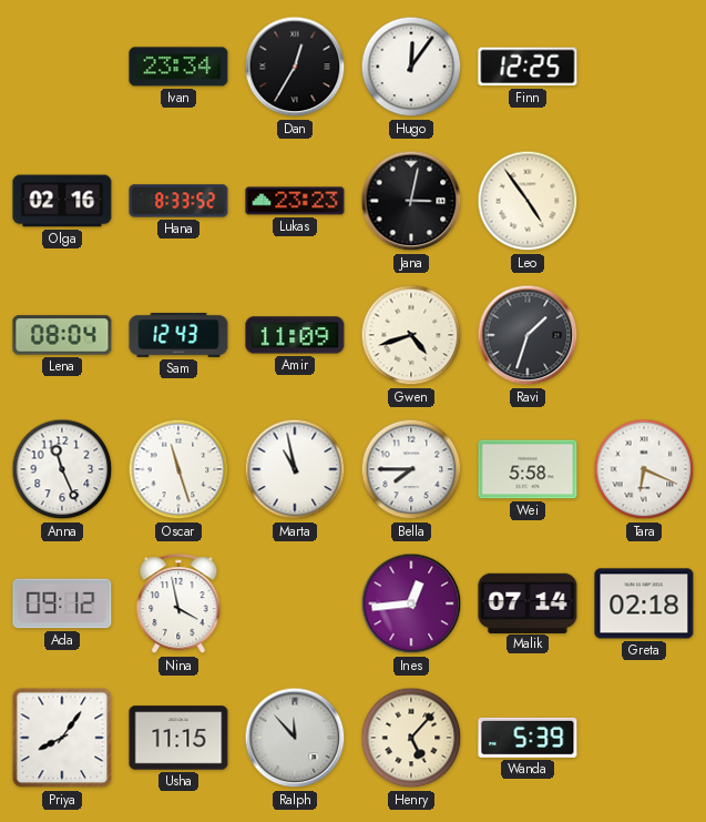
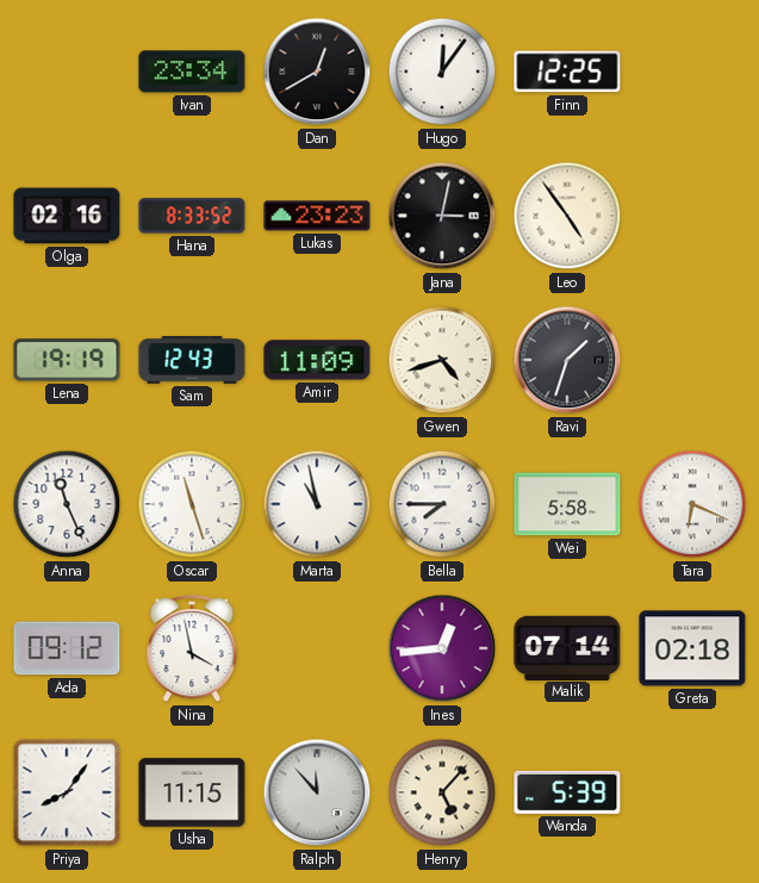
Dan: 12:35 -> 12:40
Lena: 08:04 -> 19:19
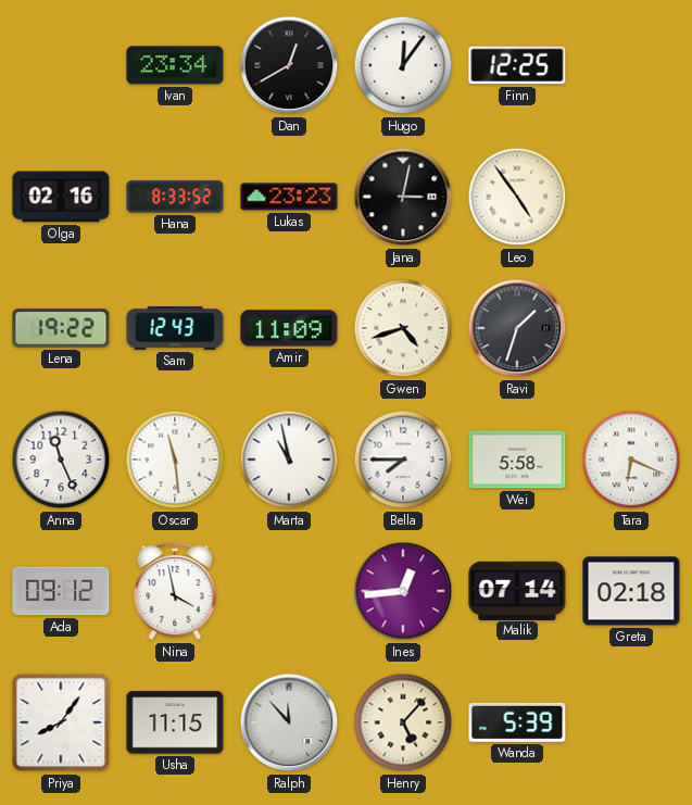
Lena: 19:19 -> 19:22
Oscar: 11:27 -> 11:29
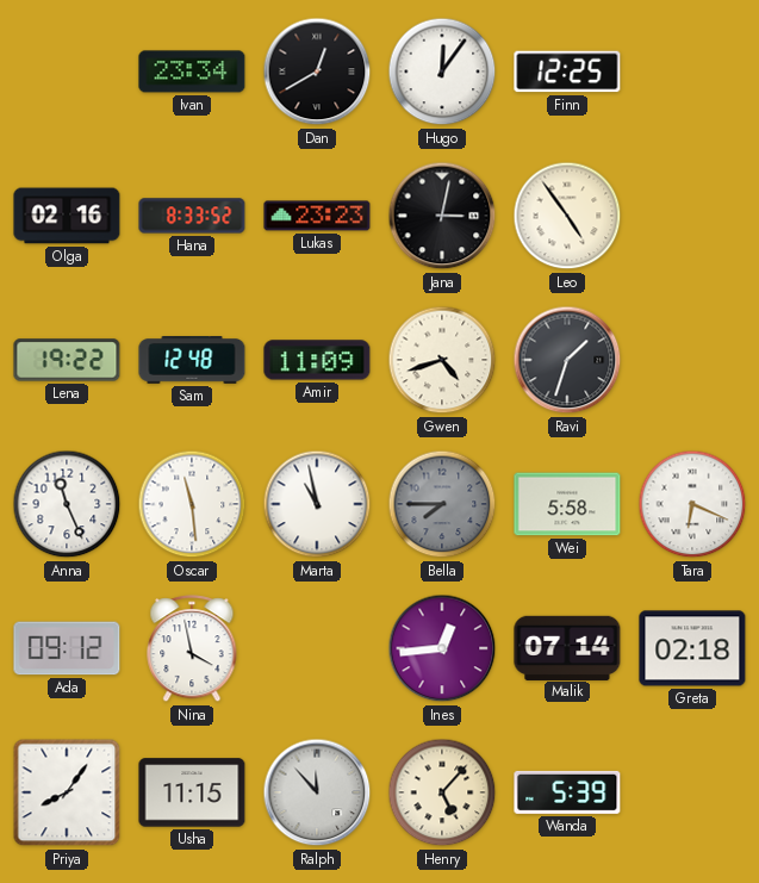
Sam: 12:43 -> 12:48
Bella dial: white -> grey
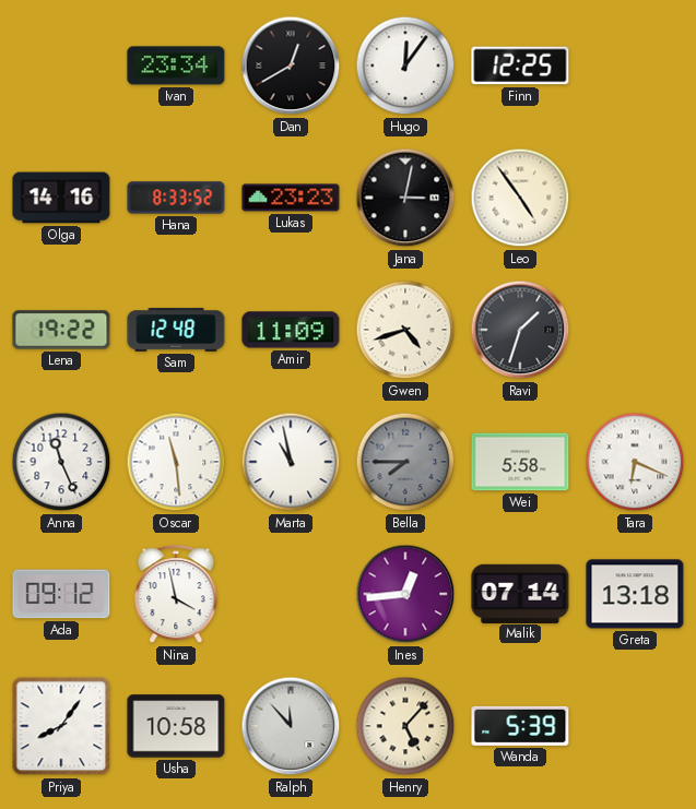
Olga: 02:16 -> 14:16
Greta: 02:18 -> 13:18
Usha: 11:15 -> 10:58
